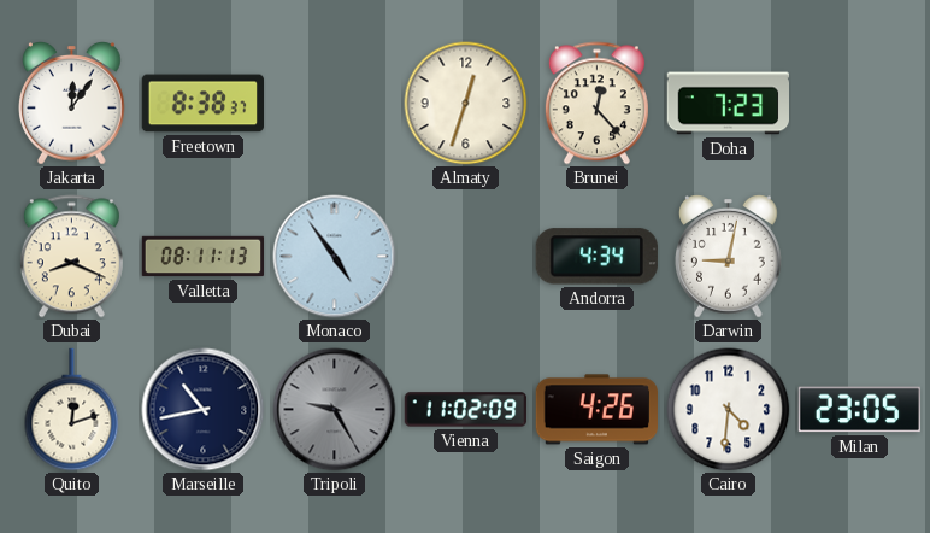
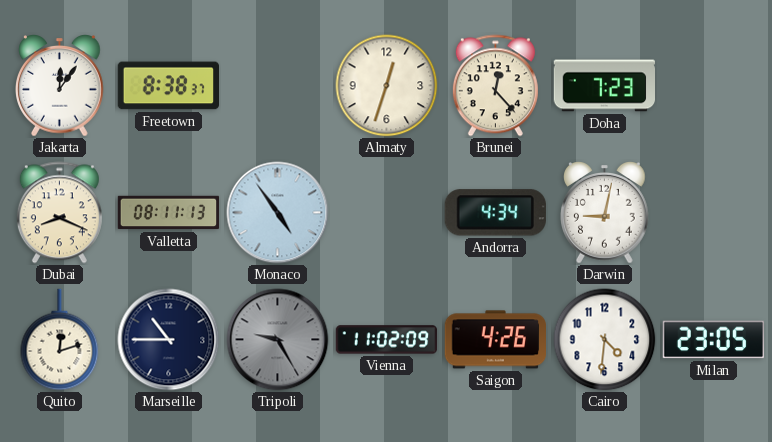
Marseille: 10:43 -> 10:45
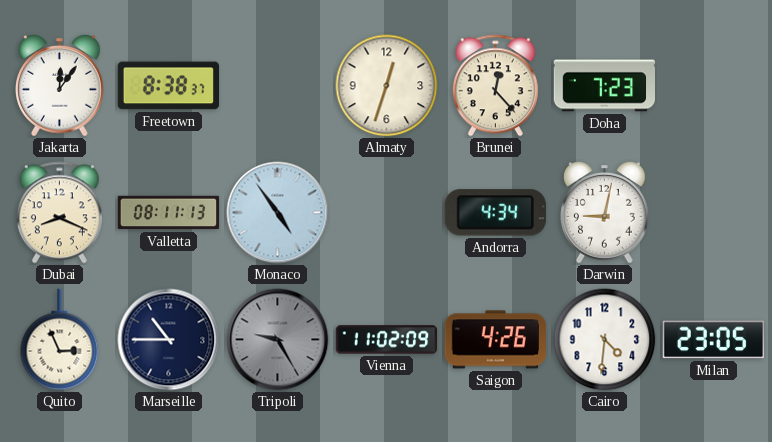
Quito: 12:12 -> 2:56
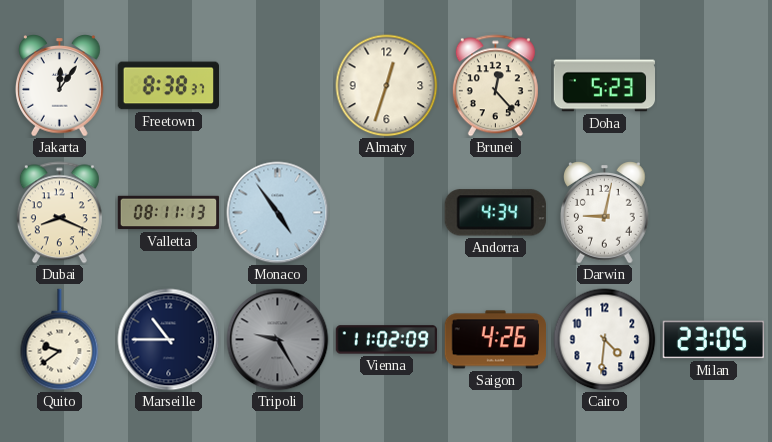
Doha: 7:23 -> 5:23
Quito: 2:56 -> 9:39
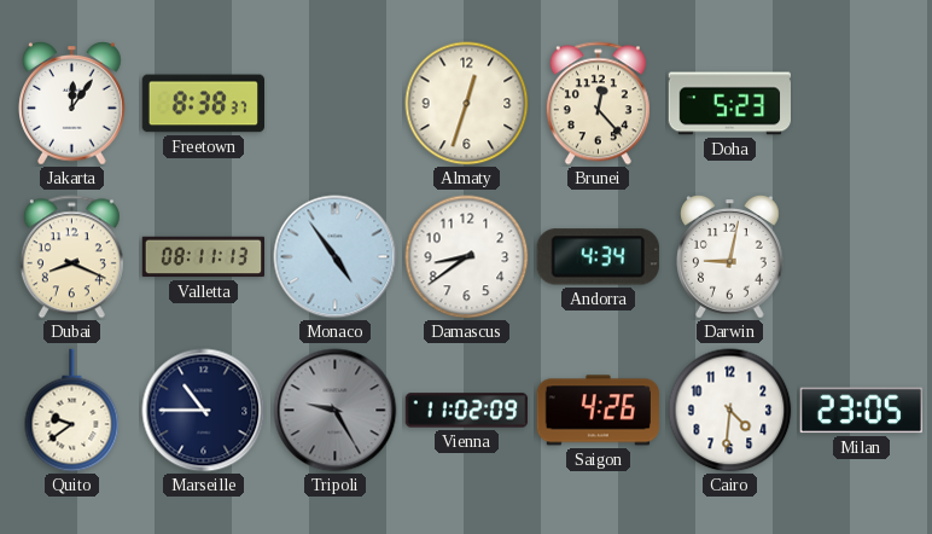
Damascus: none -> 8:39
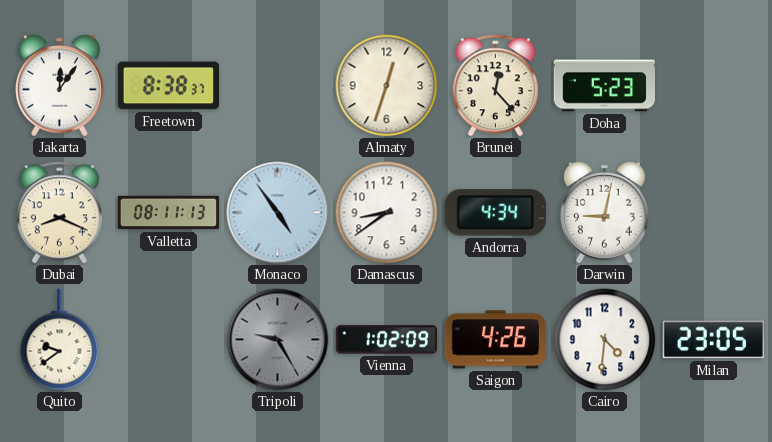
Marseille: 10:45 -> none
Vienna: 11:02 -> 1:02
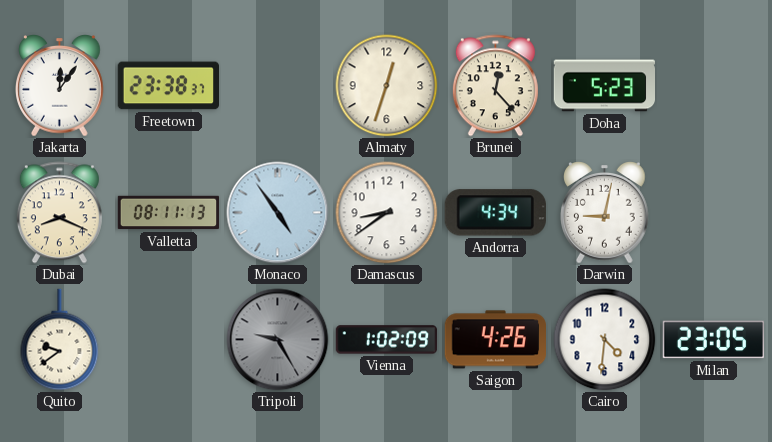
Freetown: 8:38 -> 23:38
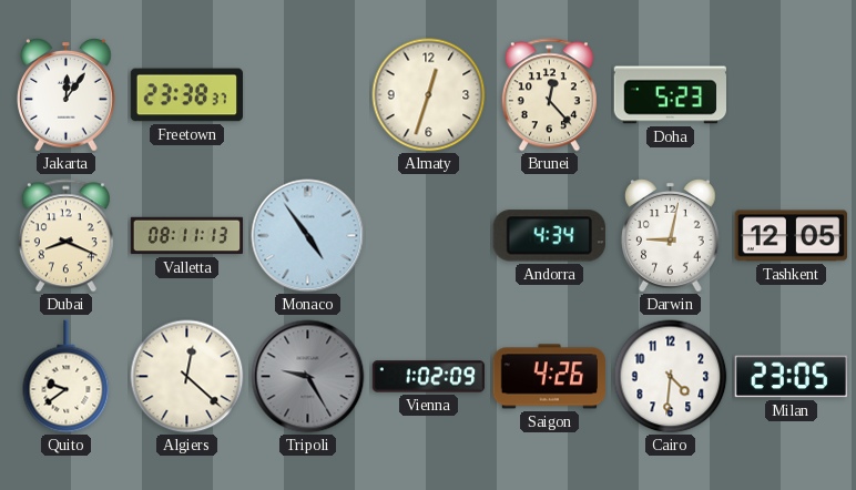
Damascus: 8:39 -> none
Tashkent: none -> 12:05
Algiers: none -> 12:22
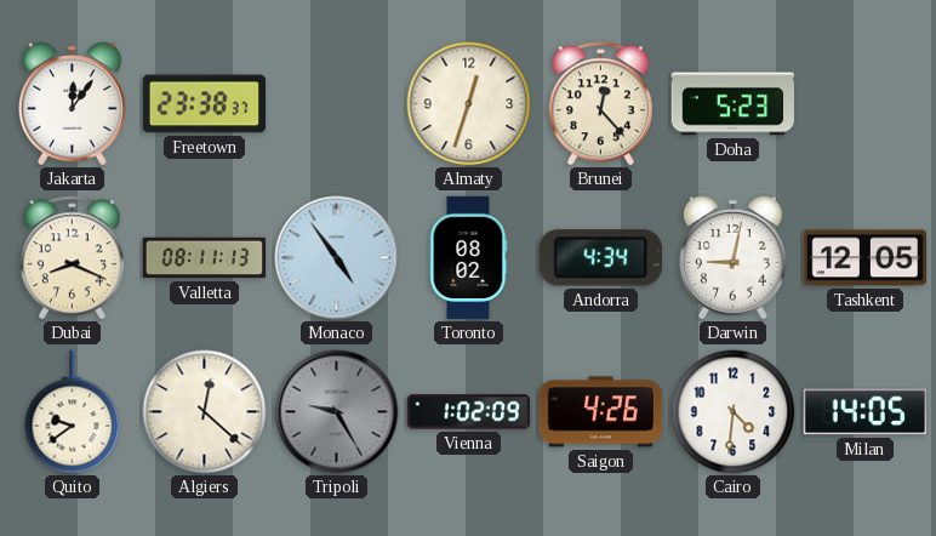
Toronto: none -> 08:02
Milan: 23:05 -> 14:05
